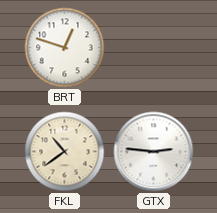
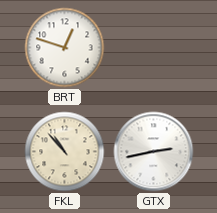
FKL: 10:39 -> 10:53
GTX: 2:46 -> 2:43
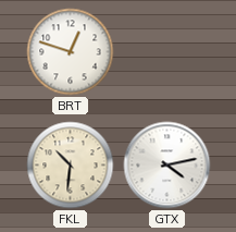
FKL: 10:53 -> 10:31
GTX: 2:43 -> 4:13
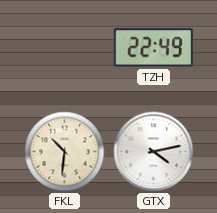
BRT: 12:48 -> none
TZH: none -> 22:49
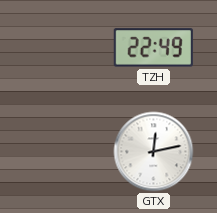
FKL: 10:31 -> none
GTX: 4:13 -> 12:13
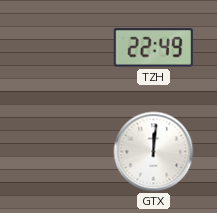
GTX: 12:13 -> 12:01
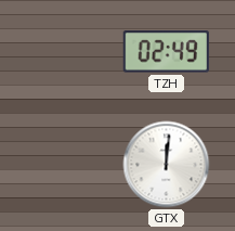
TZH: 22:49 -> 02:49
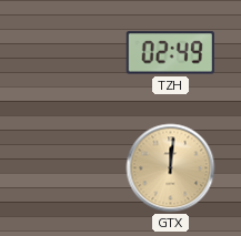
GTX dial: white -> champagne
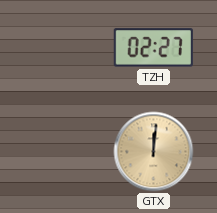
TZH: 02:49 -> 02:27
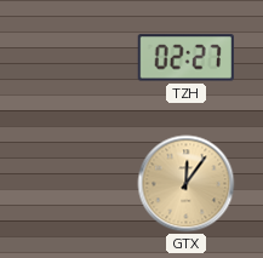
GTX: 12:01 -> 12:06
